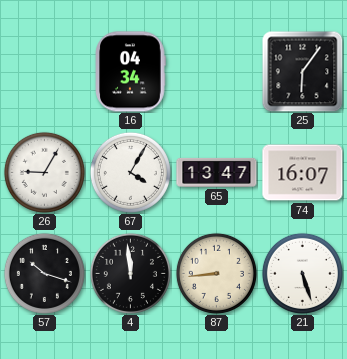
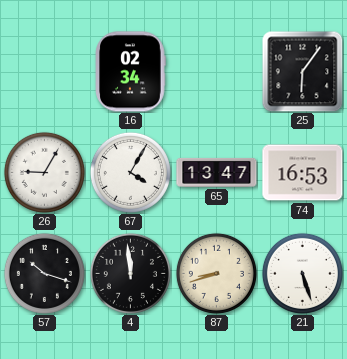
16: 04:34 -> 02:34
74: 16:07 -> 16:53
87: 8:44 -> 8:42
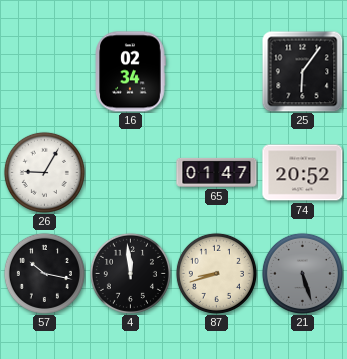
67: 4:05 -> none
65: 13:47 -> 01:47
74: 16:53 -> 20:52
57: 10:18 -> 10:17
21 dial: white -> grey
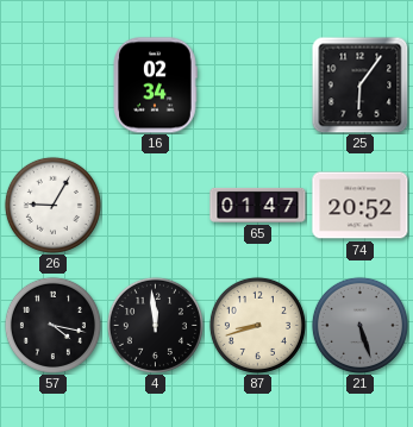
57: 10:17 -> 4:17
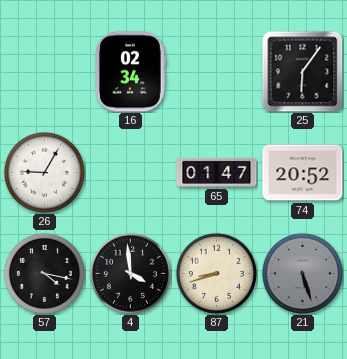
4: 11:59 -> 3:59
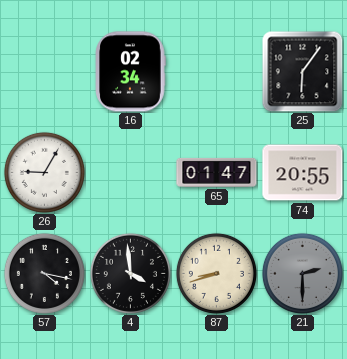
74: 20:52 -> 20:55
21: 5:27 -> 2:30
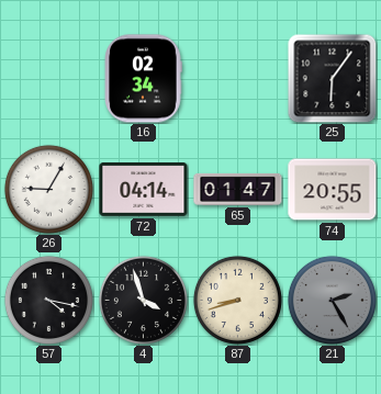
72: none -> 04:14
4: 3:59 -> 3:57
21: 2:30 -> 2:25
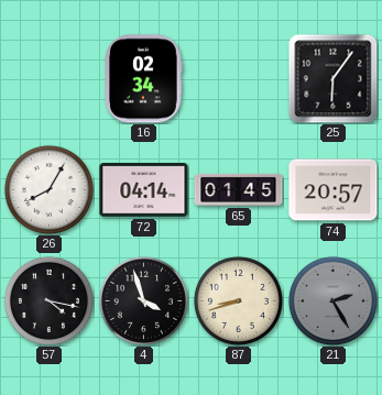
26: 9:05 -> 8:05
65: 01:47 -> 01:45
74: 20:55 -> 20:57
